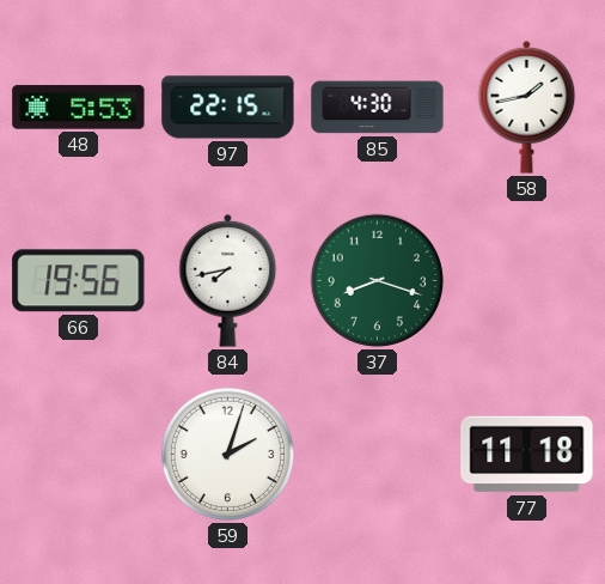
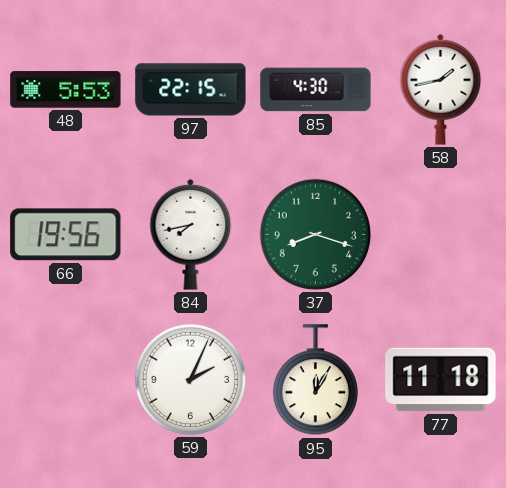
59: 2:03 -> 2:04
95: none -> 12:05
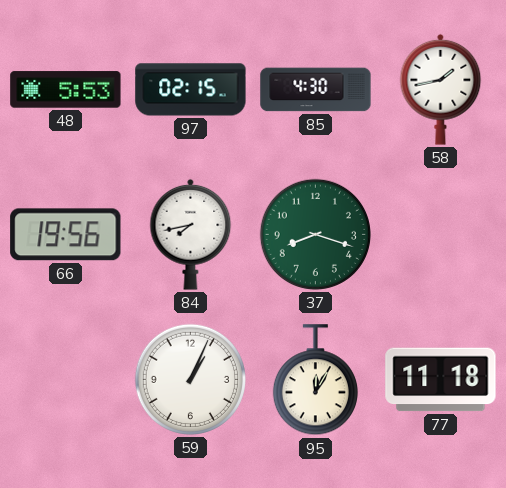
97: 22:15 -> 02:15
59: 2:04 -> 1:04
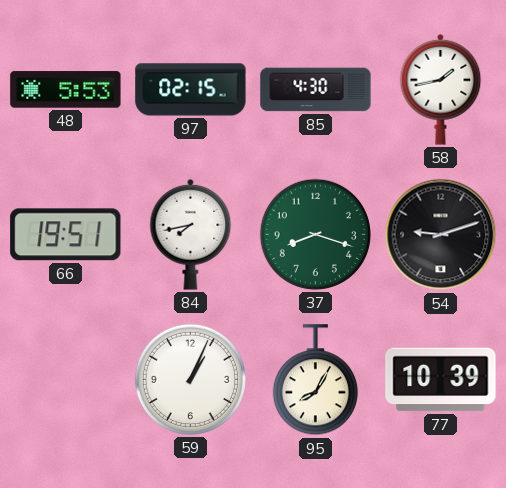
66: 19:56 -> 19:51
54: none -> 9:12
95: 12:05 -> 8:05
77: 11:18 -> 10:39
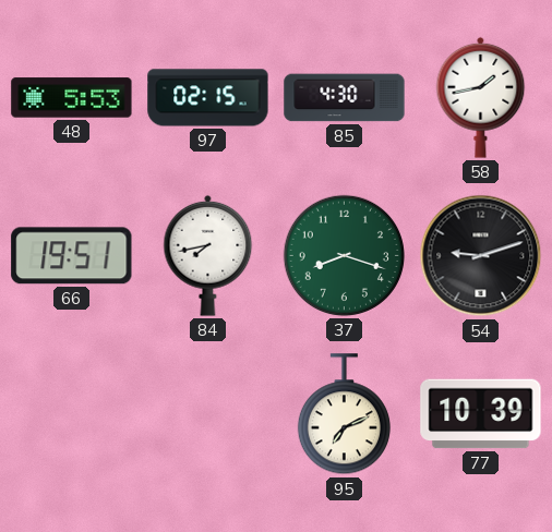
59: 1:04 -> none
95: 8:05 -> 7:11
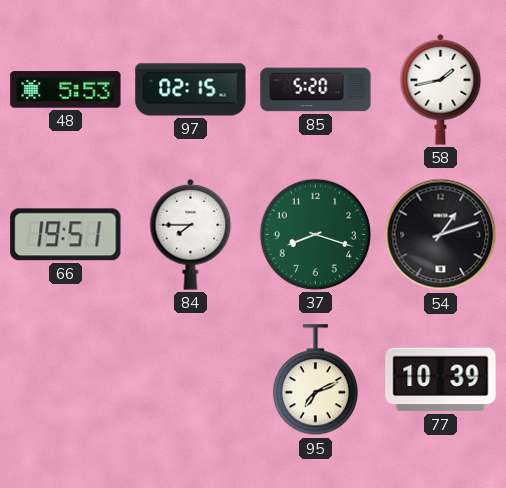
85: 4:30 -> 5:20
84: 7:43 -> 7:45
54: 9:12 -> 1:12
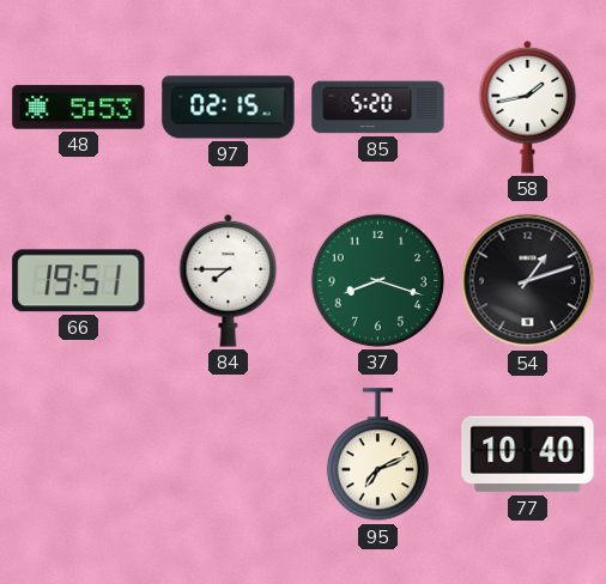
77: 10:39 -> 10:40
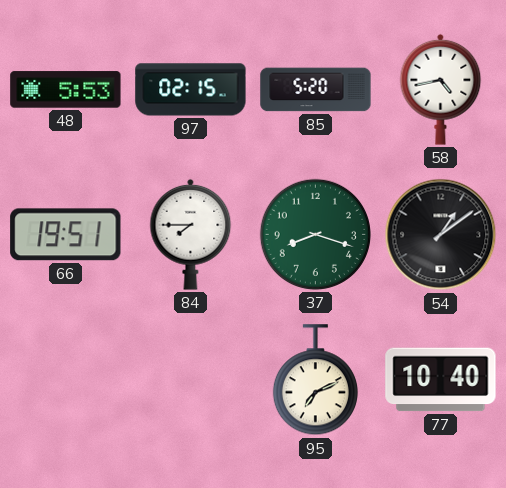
58: 1:43 -> 4:43
54: 1:12 -> 1:09
